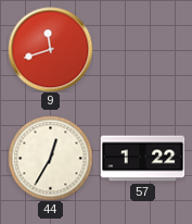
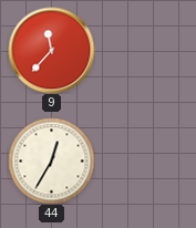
9: 11:42 -> 11:37
57: 1:22 -> none
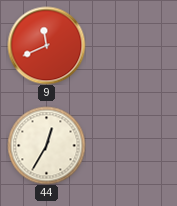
9: 11:37 -> 11:41
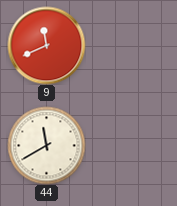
44: 12:35 -> 11:40
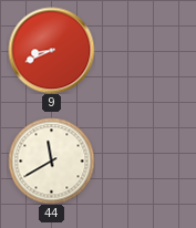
9: 11:41 -> 8:41
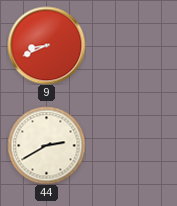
44: 11:40 -> 2:40
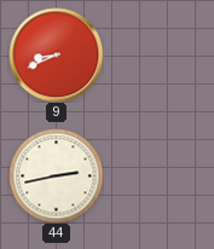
44: 2:40 -> 2:43
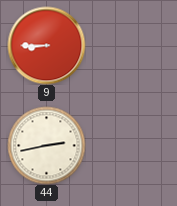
9: 8:41 -> 8:45
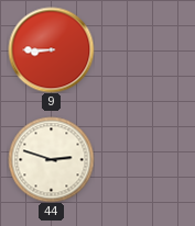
44: 2:43 -> 2:48
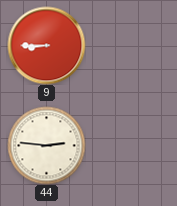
44: 2:48 -> 2:46
